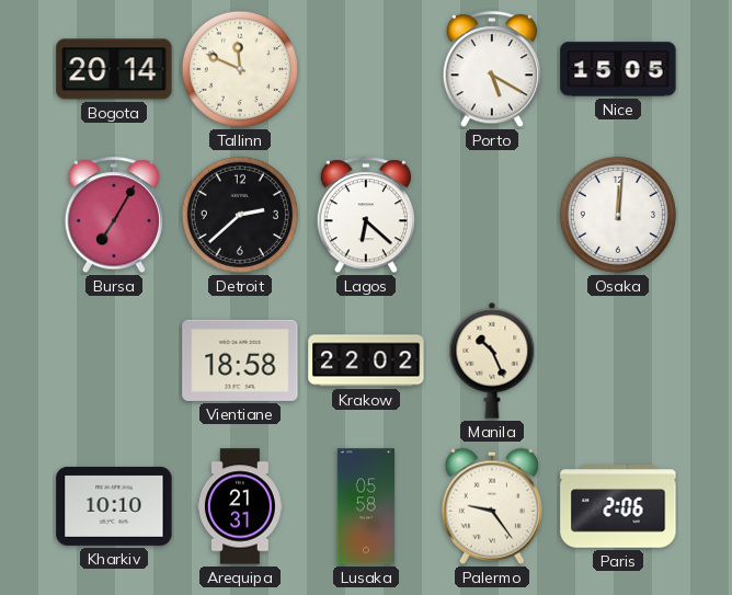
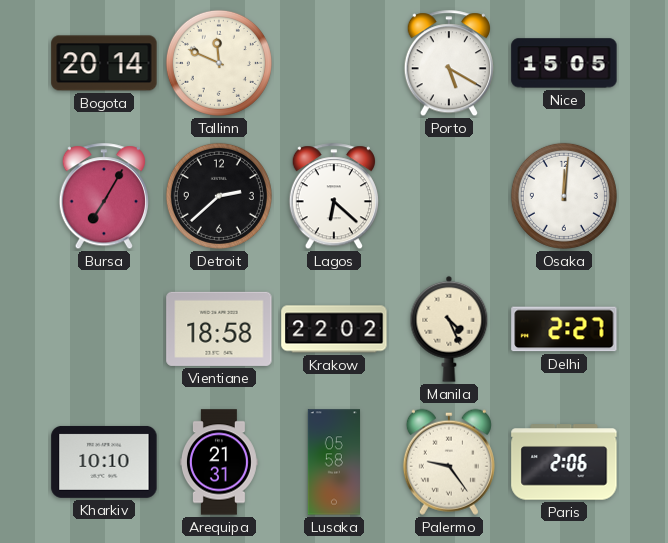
Manila: 10:26 -> 4:26
Delhi: none -> 2:27
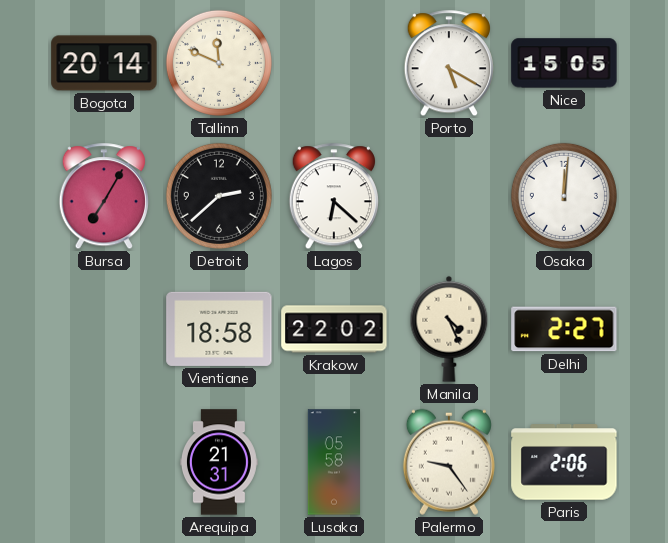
Kharkiv: 10:10 -> none
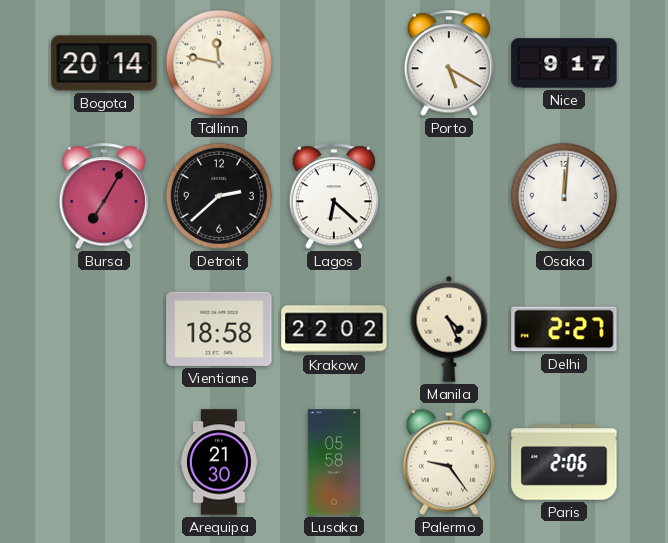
Tallinn: 11:49 -> 11:47
Nice: 15:05 -> 9:17
Arequipa: 21:31 -> 21:30
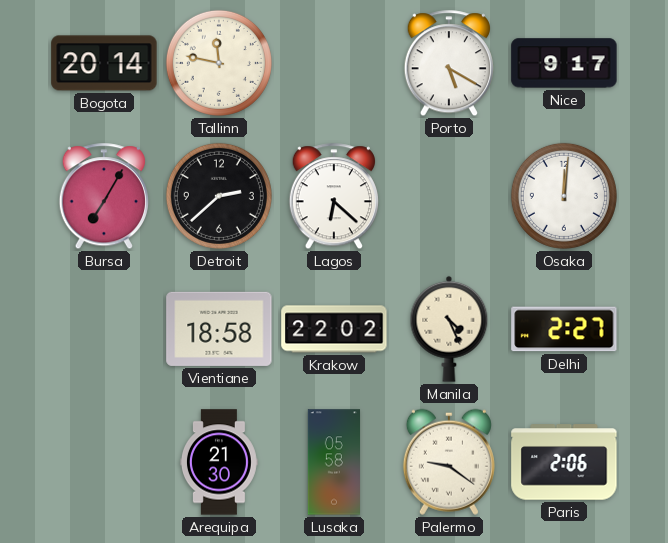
Palermo: 9:24 -> 9:21
